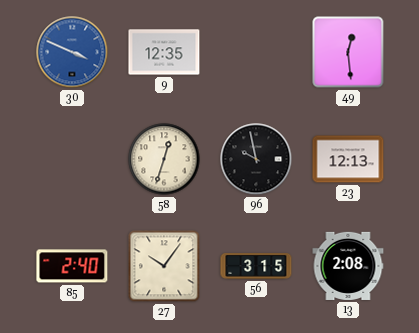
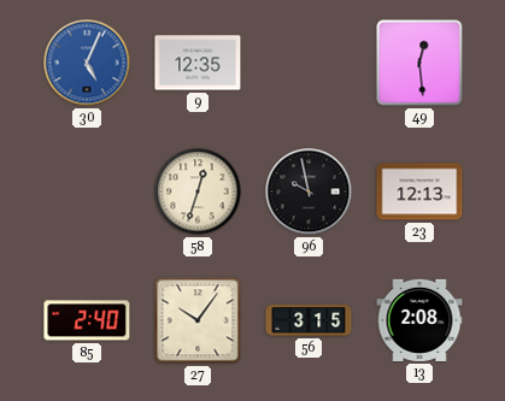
30: 3:49 -> 5:04
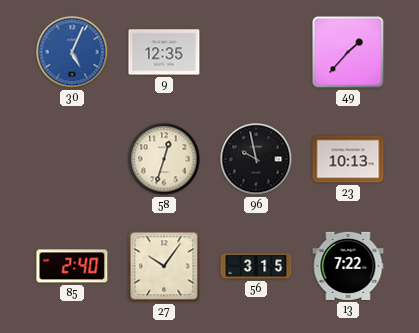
49: 12:29 -> 1:37
23: 12:13 -> 10:13
13: 2:08 -> 7:22
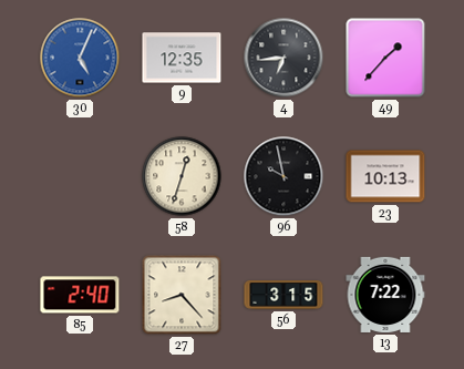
4: none -> 6:44
27: 10:06 -> 8:23
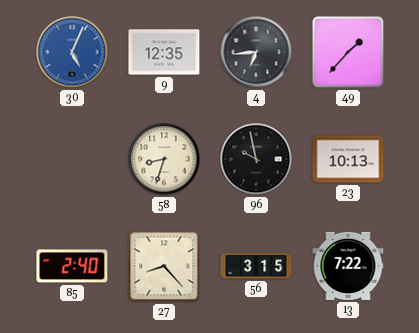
58: 12:33 -> 8:33
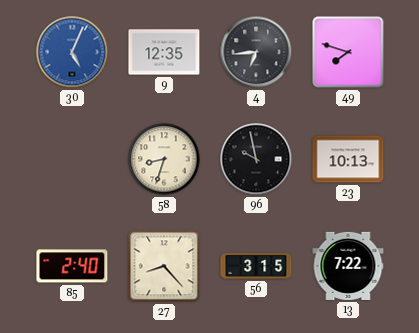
49: 1:37 -> 7:48
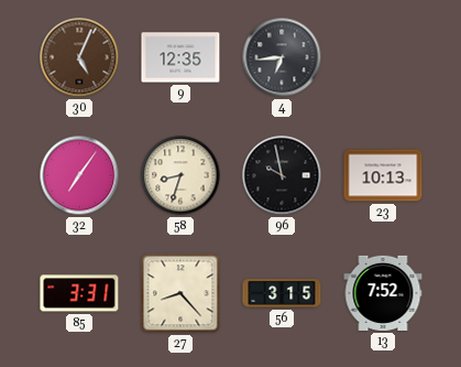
30 dial: blue -> brown
49: 7:48 -> none
32: none -> 7:06
85: 2:40 -> 3:31
13: 7:22 -> 7:52
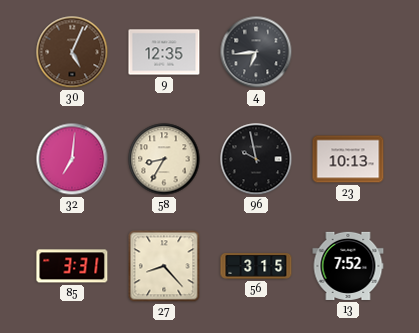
32: 7:06 -> 7:01
58: 8:33 -> 8:35
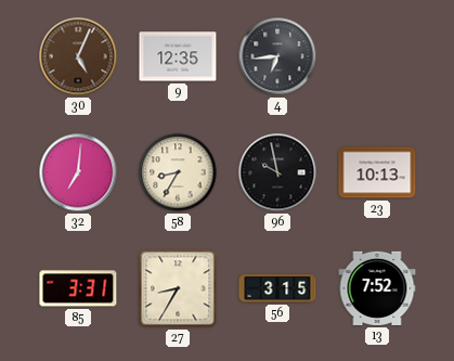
27: 8:23 -> 8:35
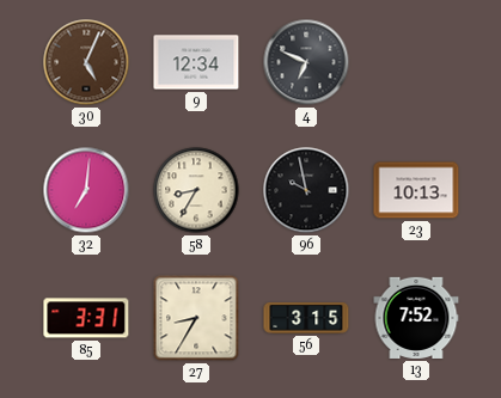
9: 12:35 -> 12:34
4: 6:44 -> 6:49
